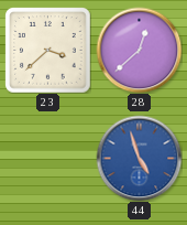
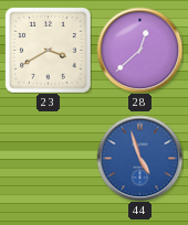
23: 3:38 -> 3:40
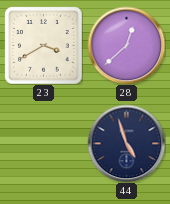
44 dial: blue -> navy
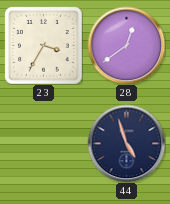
23: 3:40 -> 3:35
28: 12:38 -> 12:39
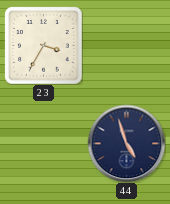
28: 12:39 -> none
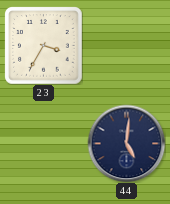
44: 4:57 -> 5:01
